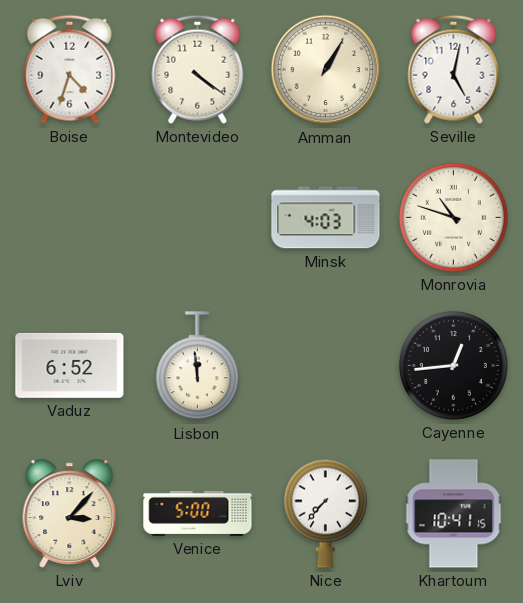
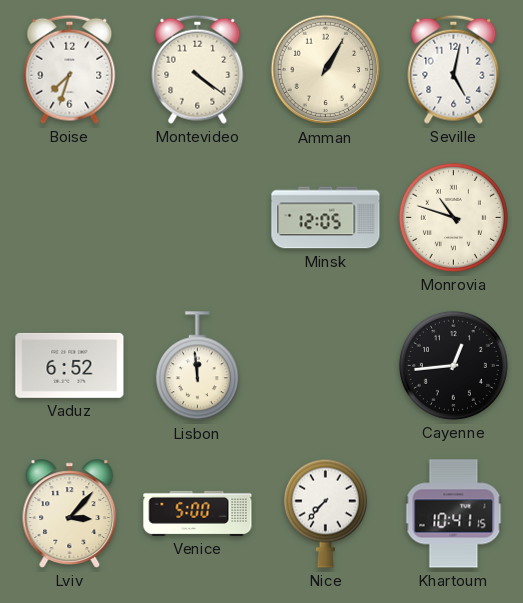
Boise: 4:33 -> 7:33
Minsk: 4:03 -> 12:05
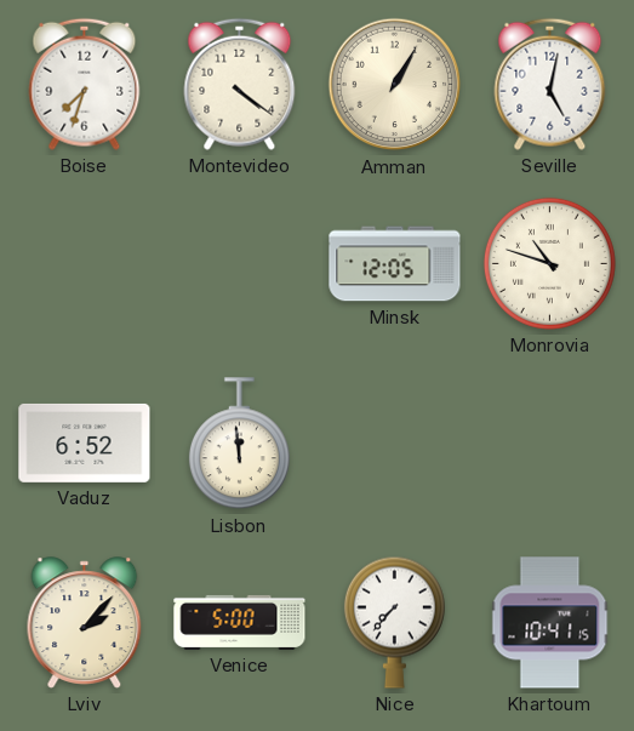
Cayenne: 12:44 -> none
Lviv: 3:07 -> 2:07
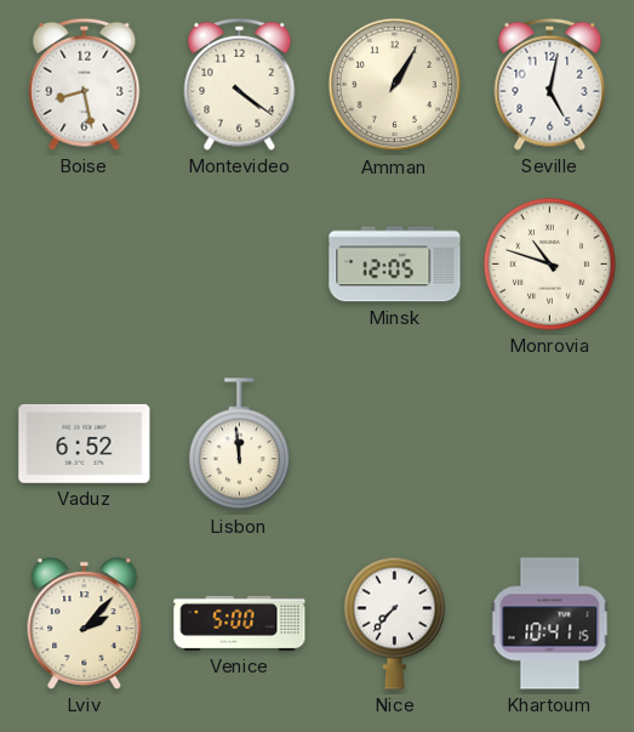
Boise: 7:33 -> 8:28
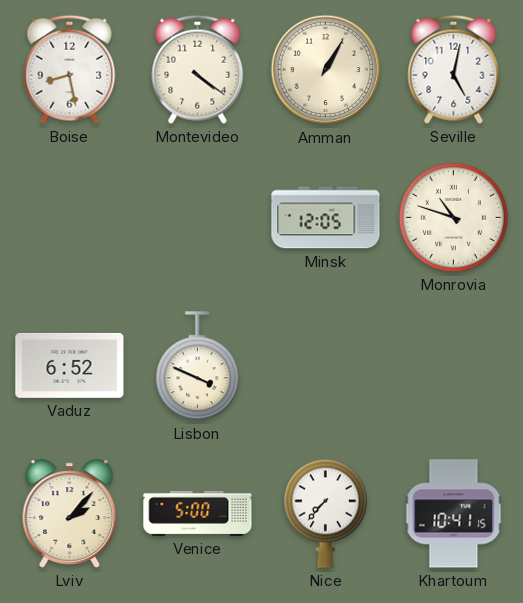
Lisbon: 11:59 -> 3:49
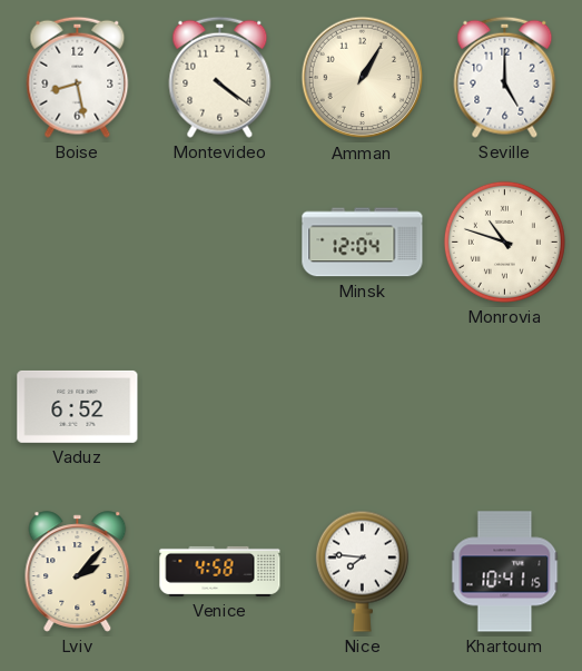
Seville: 5:02 -> 5:00
Minsk: 12:05 -> 12:04
Lisbon: 3:49 -> none
Venice: 5:00 -> 4:58
Nice: 7:37 -> 7:46
